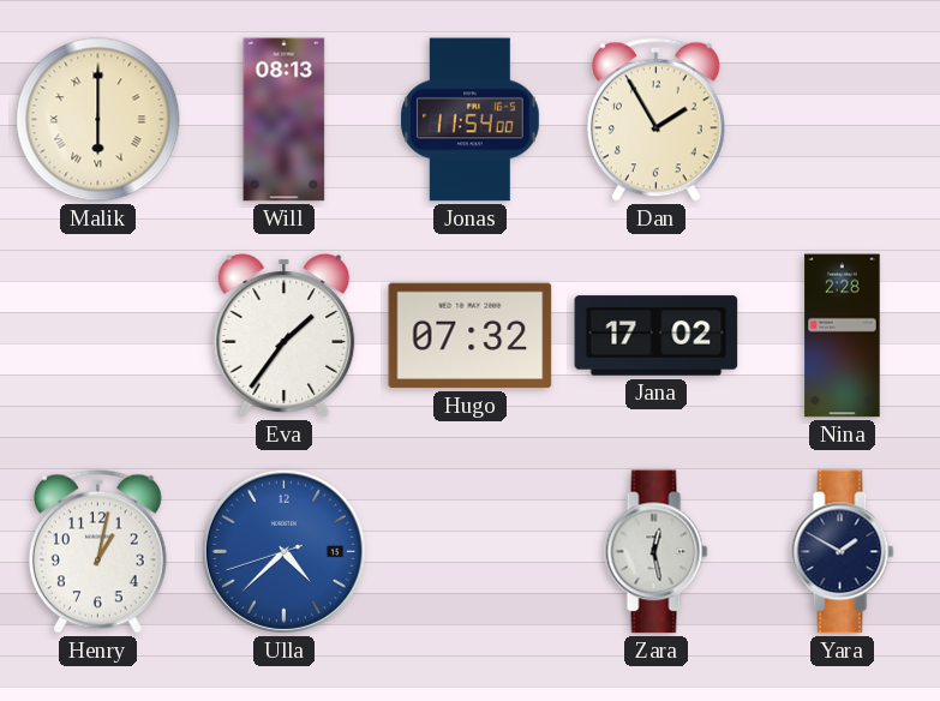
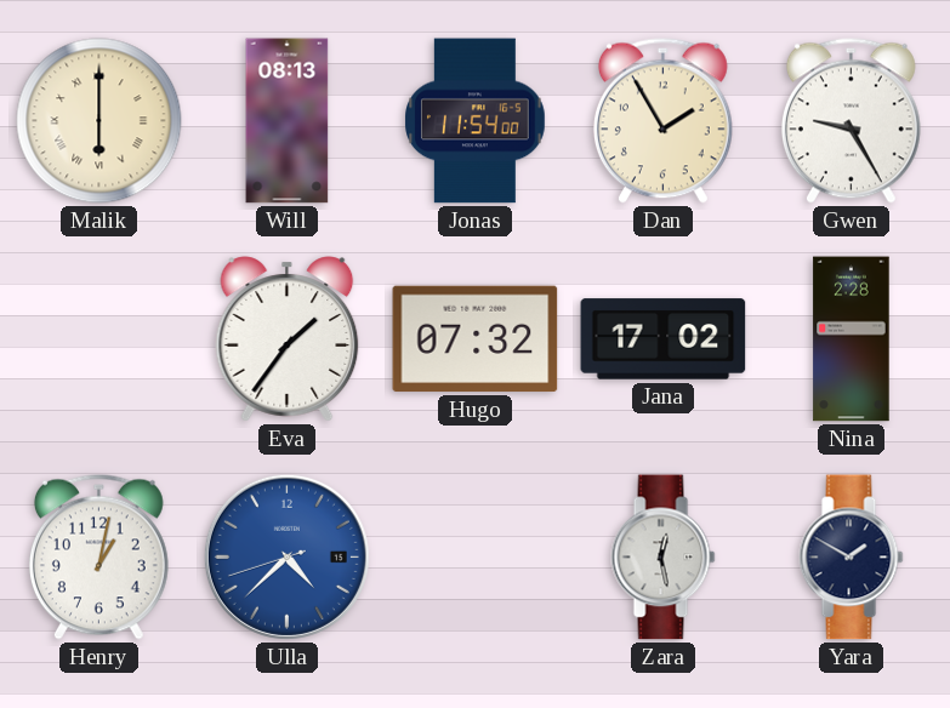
Gwen: none -> 9:25
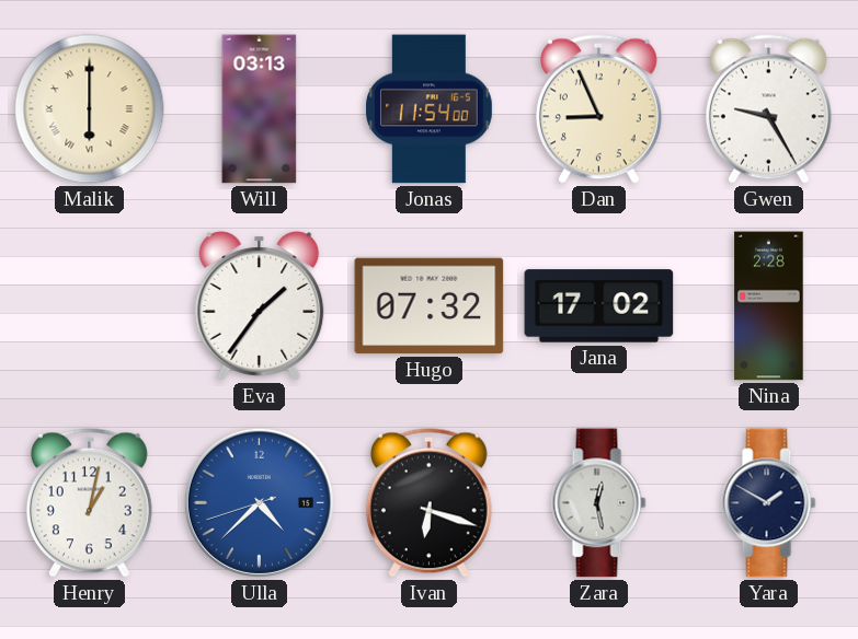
Will: 08:13 -> 03:13
Dan: 1:55 -> 8:56
Ivan: none -> 6:18
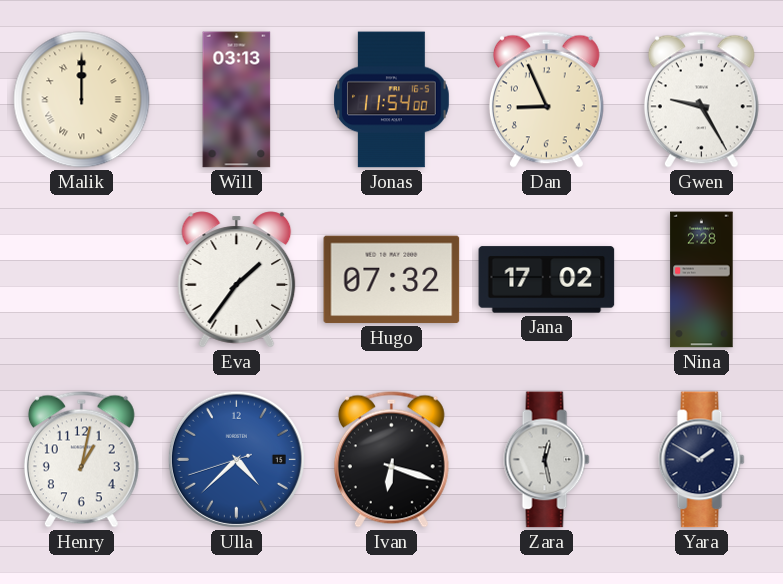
Malik: 6:00 -> 12:00
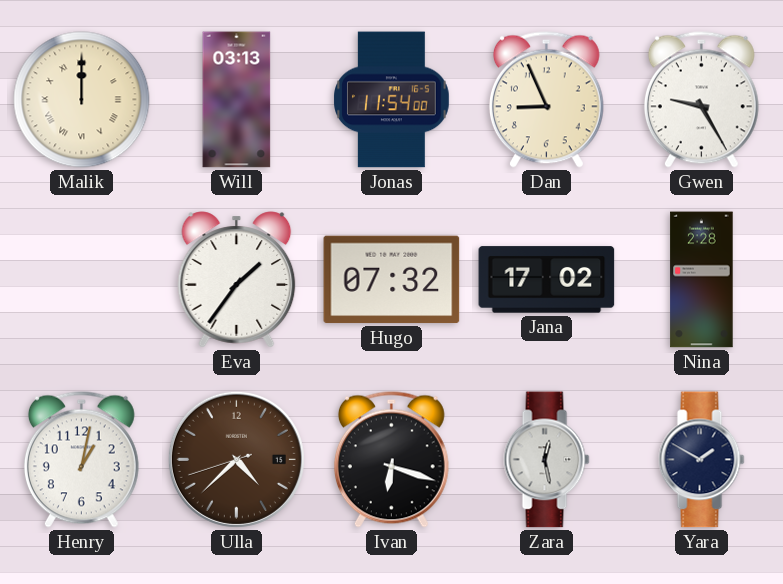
Ulla dial: blue -> brown
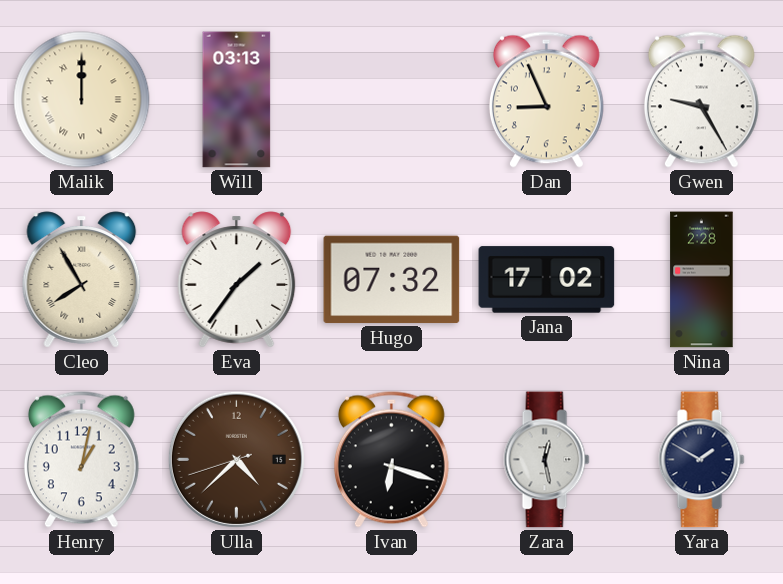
Jonas: 11:54 -> none
Cleo: none -> 7:55
